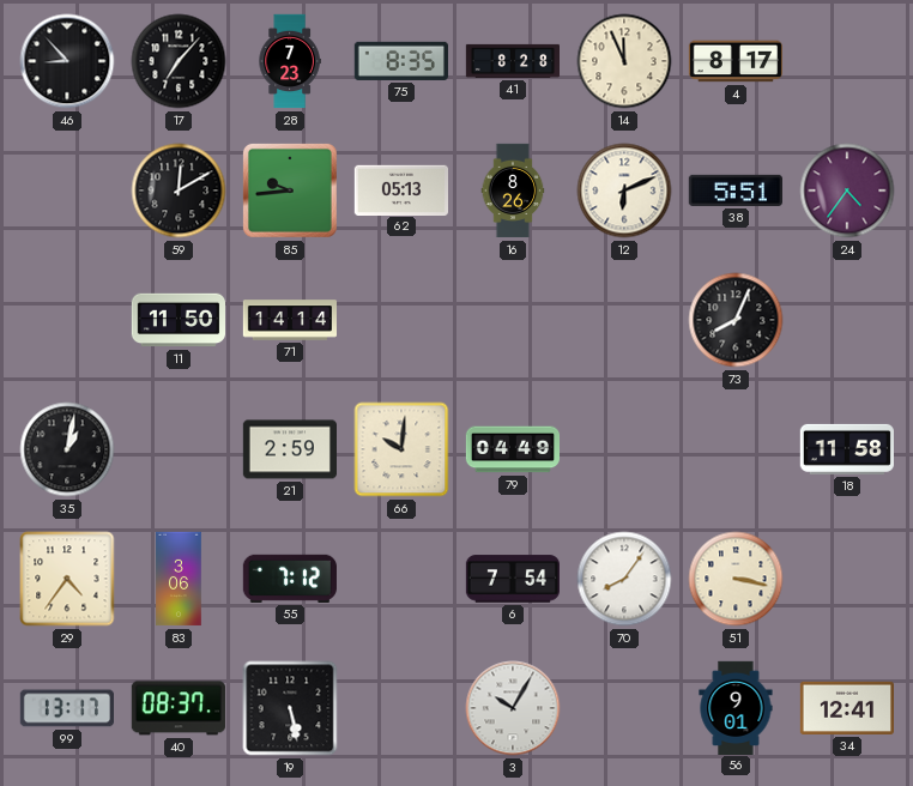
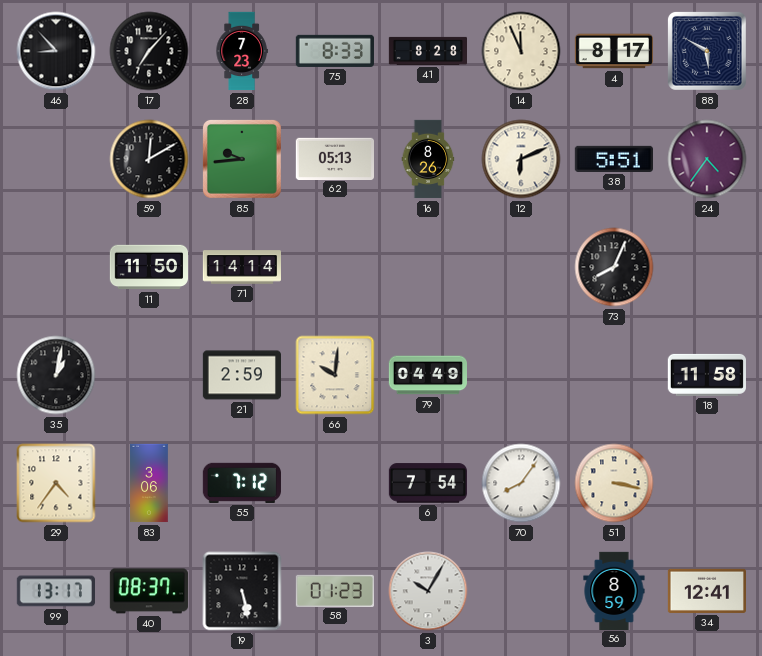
75: 8:35 -> 8:33
88: none -> 5:50
58: none -> 01:23
56: 9:01 -> 8:59
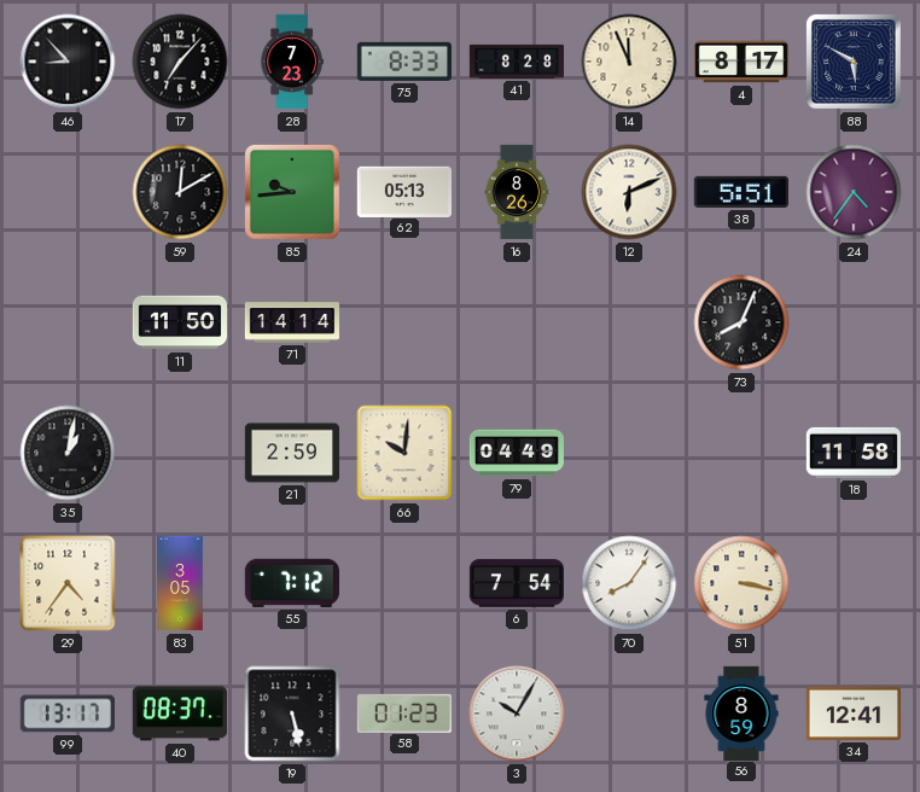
83: 3:06 -> 3:05
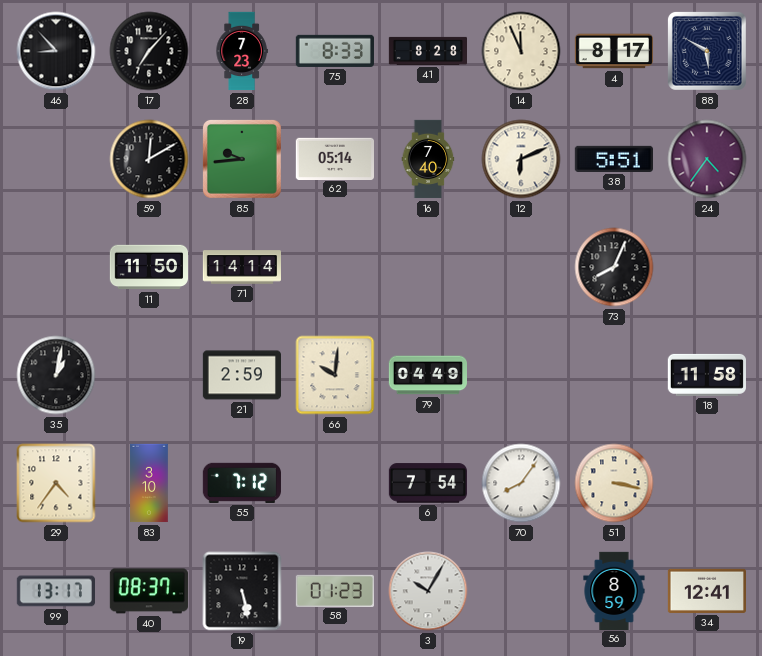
62: 05:13 -> 05:14
16: 8:26 -> 7:40
83: 3:05 -> 3:10
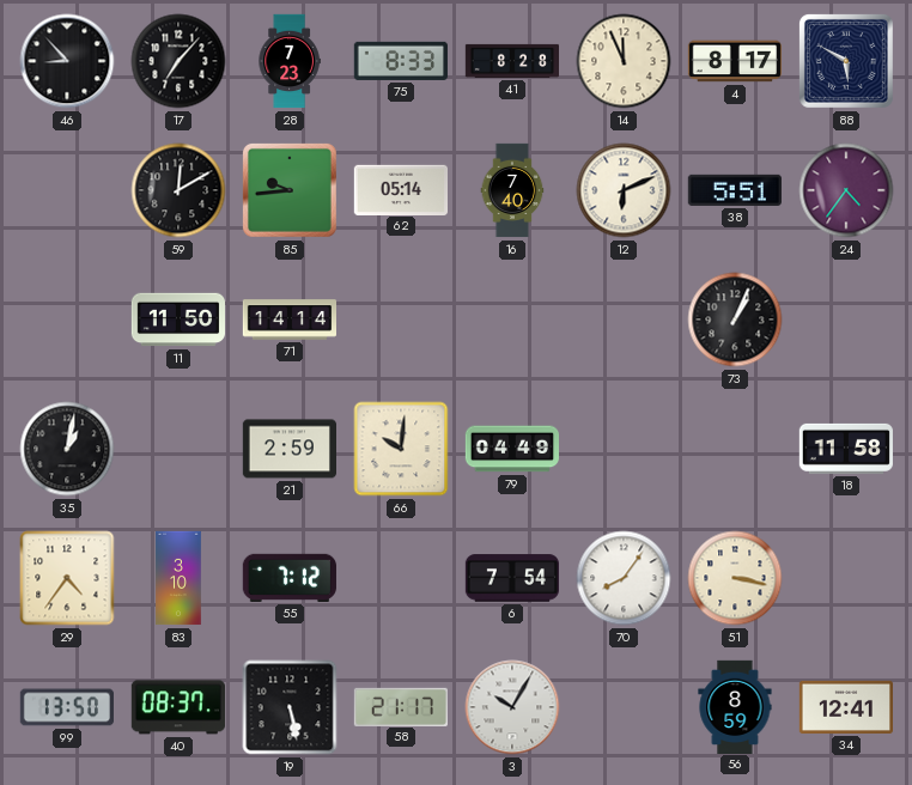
73: 8:04 -> 1:04
99: 13:17 -> 13:50
58: 01:23 -> 21:17
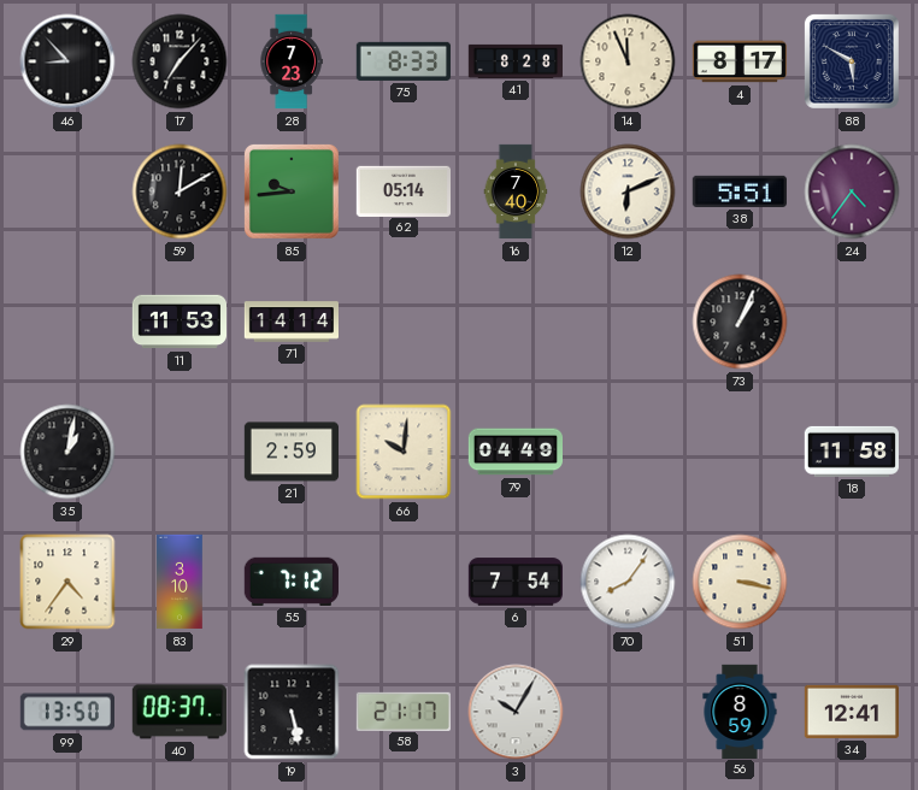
11: 11:50 -> 11:53
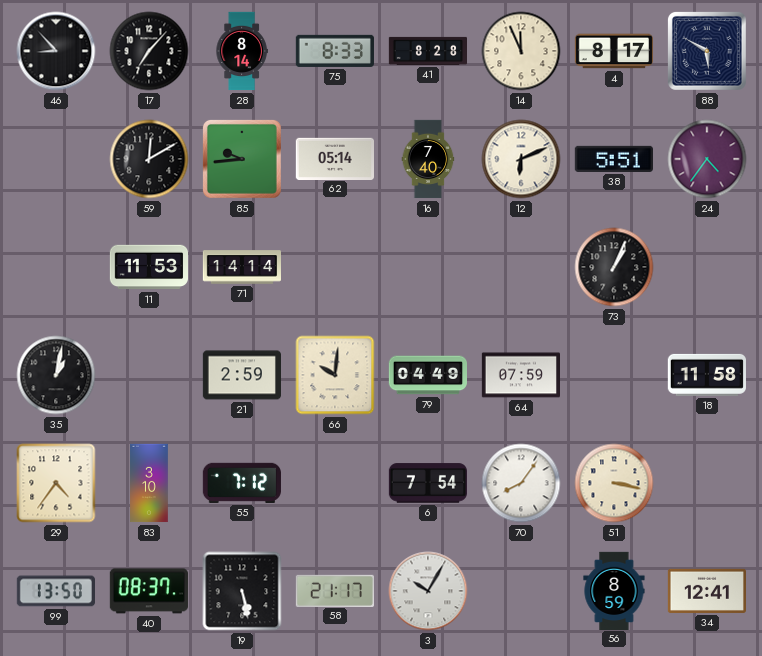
28: 7:23 -> 8:14
64: none -> 07:59
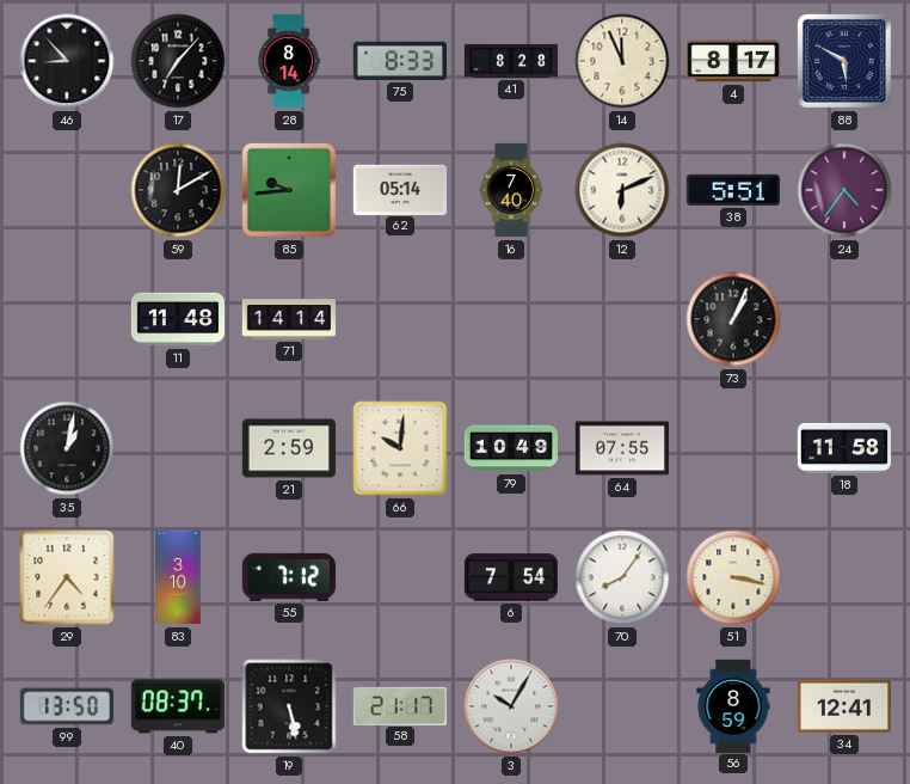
11: 11:53 -> 11:48
79: 04:49 -> 10:49
64: 07:59 -> 07:55
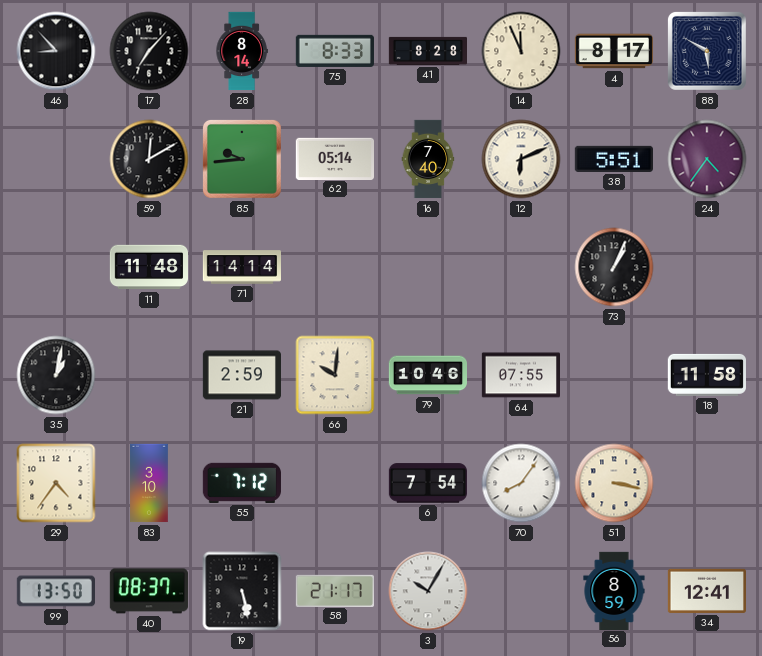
79: 10:49 -> 10:46
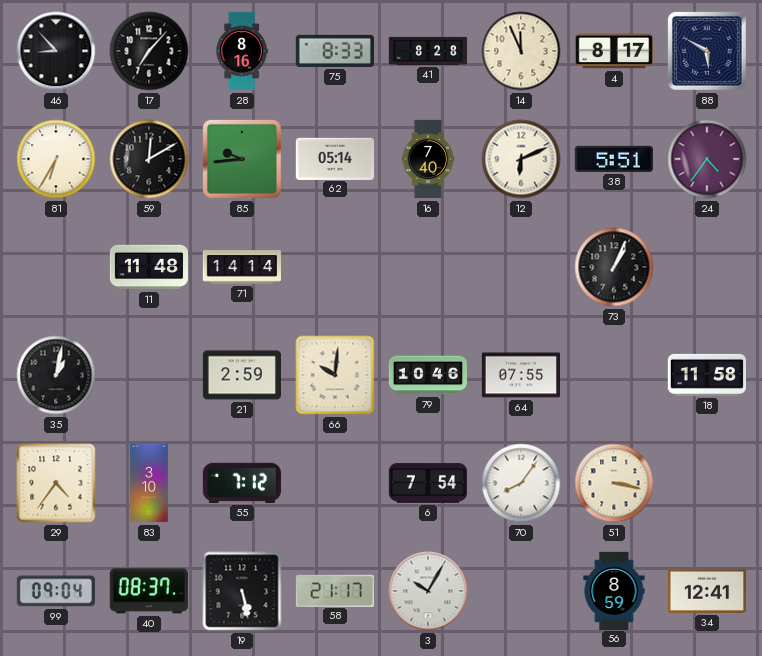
28: 8:14 -> 8:16
81: none -> 6:35
99: 13:50 -> 09:04
